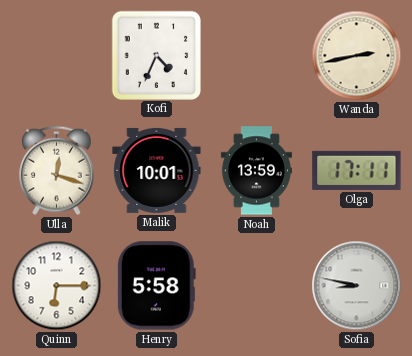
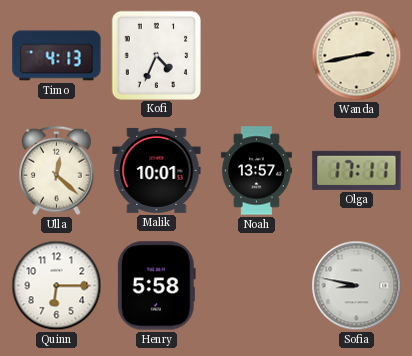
Timo: none -> 4:13
Ulla: 12:18 -> 12:22
Noah: 13:59 -> 13:57
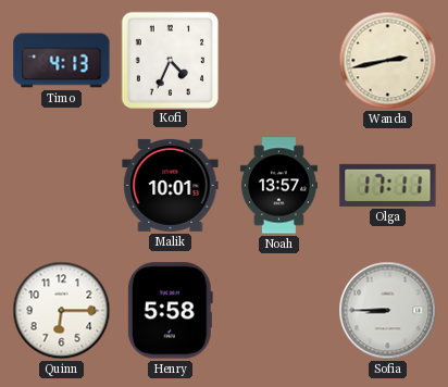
Ulla: 12:22 -> none
Sofia: 8:47 -> 8:45
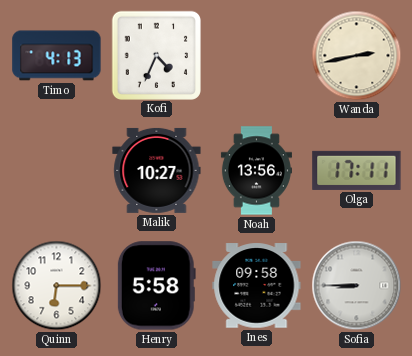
Malik: 10:01 -> 10:27
Noah: 13:57 -> 13:56
Ines: none -> 09:58
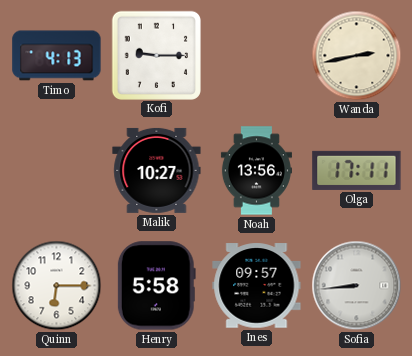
Kofi: 4:34 -> 9:15
Ines: 09:58 -> 09:57
Sofia: 8:45 -> 8:44
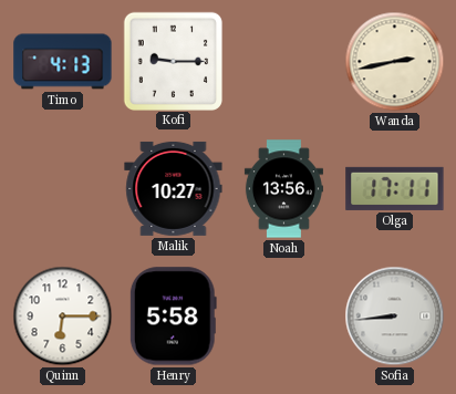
Ines: 09:57 -> none
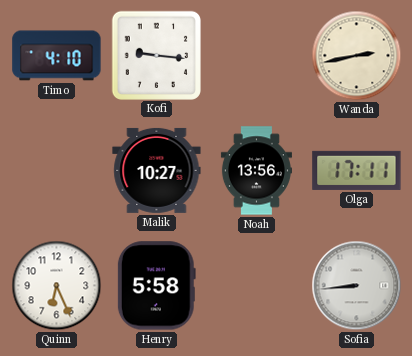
Timo: 4:13 -> 4:10
Kofi: 9:15 -> 9:16
Quinn: 6:15 -> 6:26
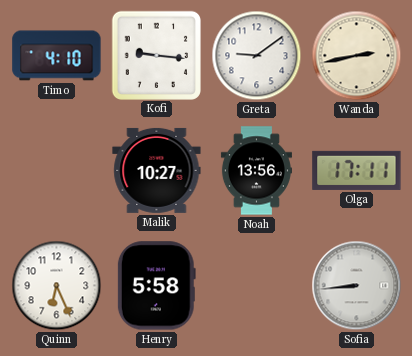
Greta: none -> 9:09
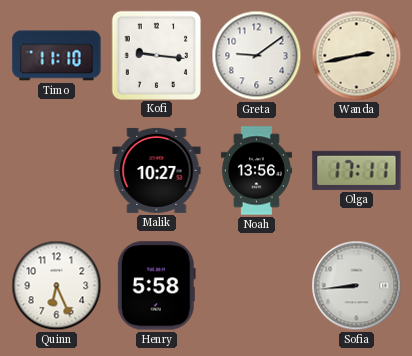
Timo: 4:10 -> 11:10
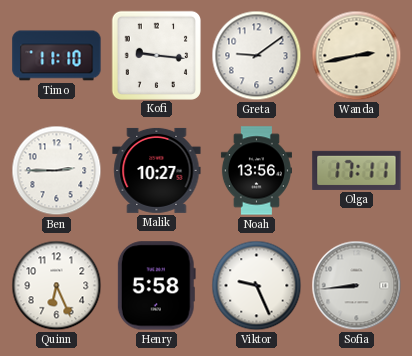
Ben: none -> 2:45
Viktor: none -> 9:26
